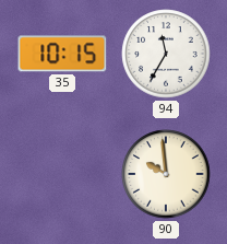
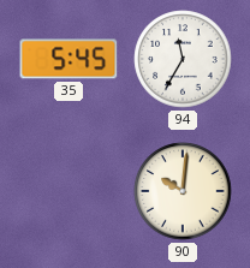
35: 10:15 -> 5:45
90: 9:59 -> 10:01
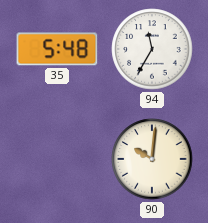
35: 5:45 -> 5:48
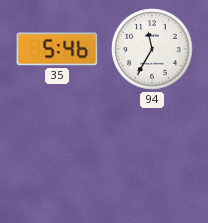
35: 5:48 -> 5:46
90: 10:01 -> none
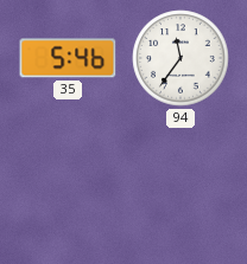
94: 11:35 -> 11:36
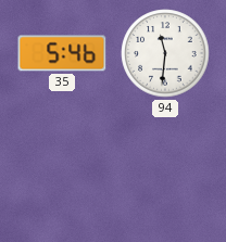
94: 11:36 -> 11:31
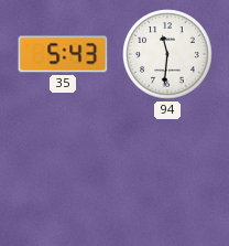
35: 5:46 -> 5:43
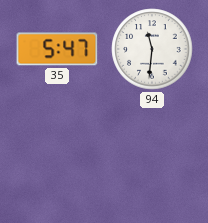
35: 5:43 -> 5:47
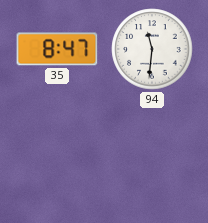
35: 5:47 -> 8:47
